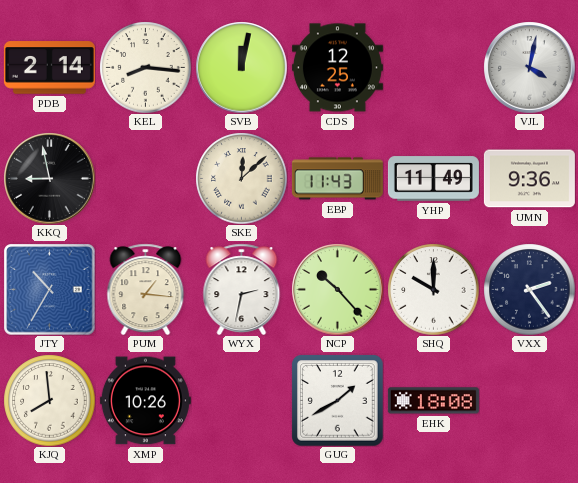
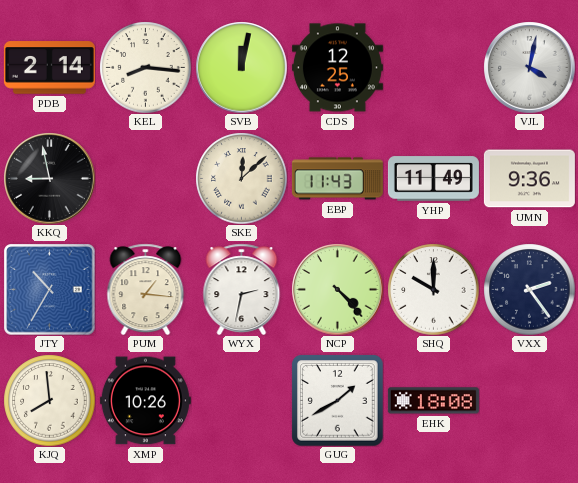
NCP: 10:23 -> 4:23
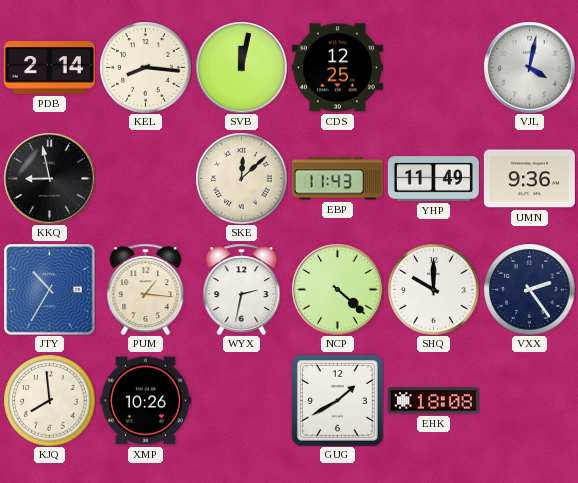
NCP: 4:23 -> 4:22
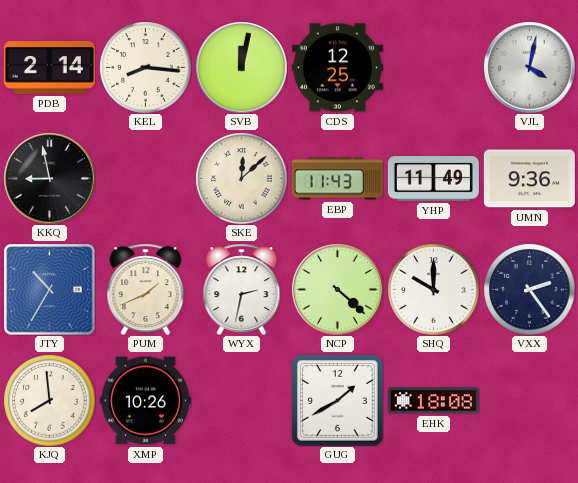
PUM: 1:16 -> 1:41
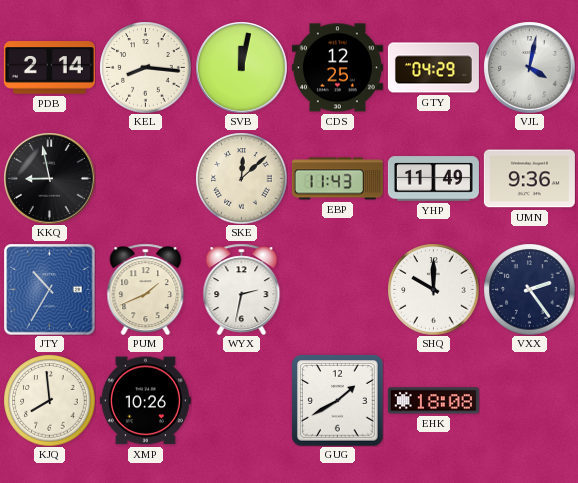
GTY: none -> 04:29
NCP: 4:22 -> none
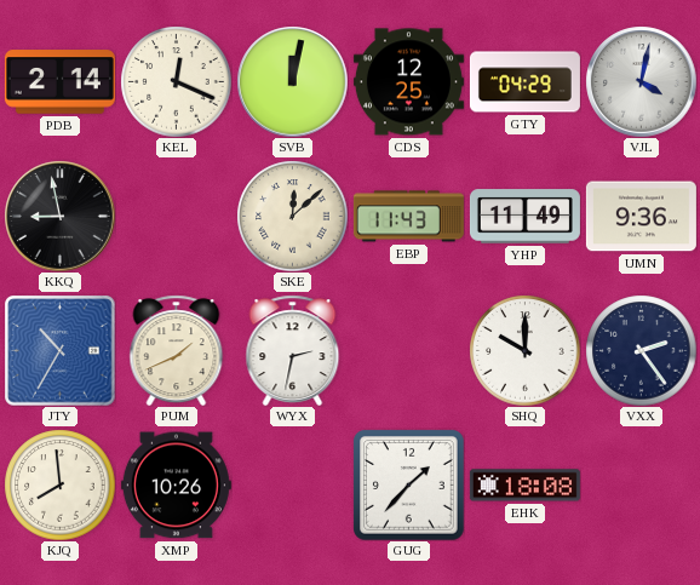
KEL: 8:16 -> 12:19
GUG: 1:40 -> 1:37
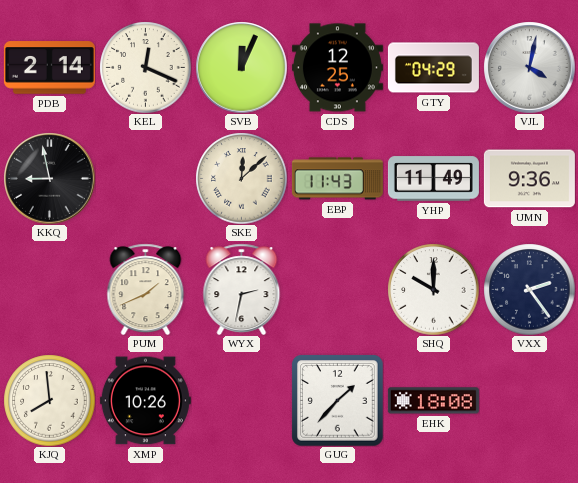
SVB: 12:02 -> 12:04
JTY: 10:35 -> none
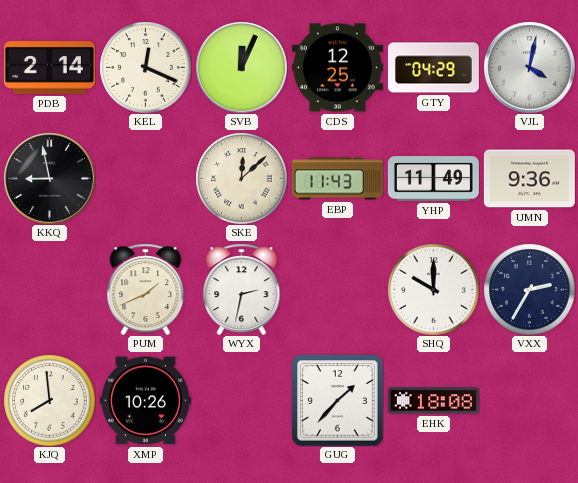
VXX: 2:24 -> 2:35
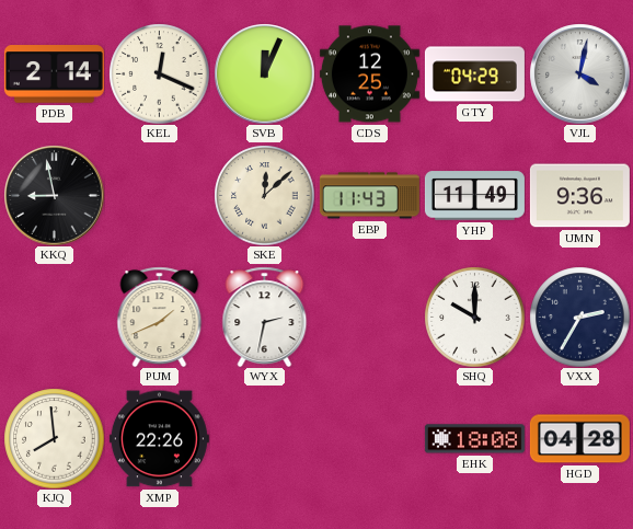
XMP: 10:26 -> 22:26
GUG: 1:37 -> none
HGD: none -> 04:28
